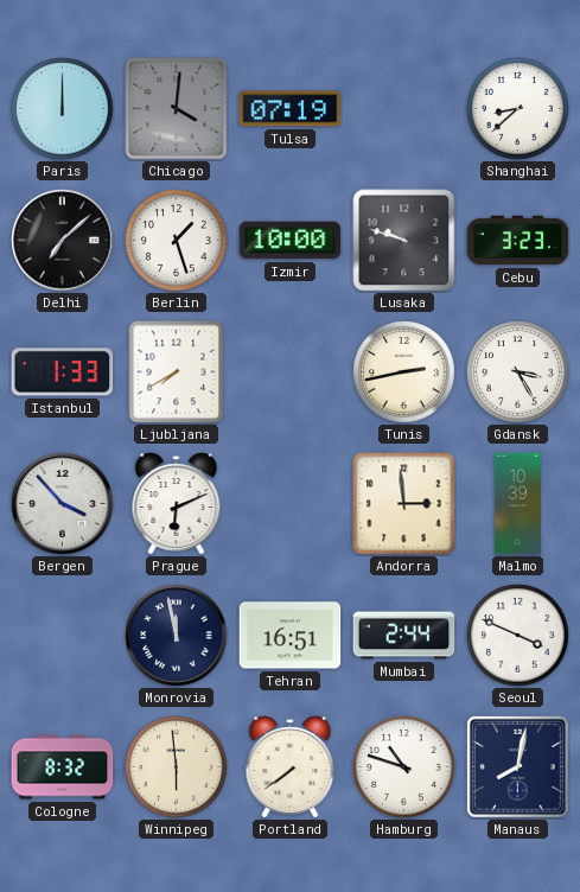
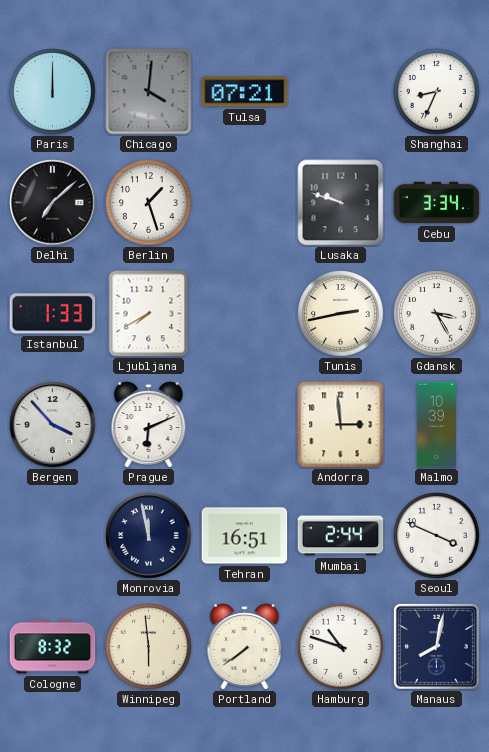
Tulsa: 07:19 -> 07:21
Shanghai: 8:38 -> 8:34
Izmir: 10:00 -> none
Cebu: 3:23 -> 3:34
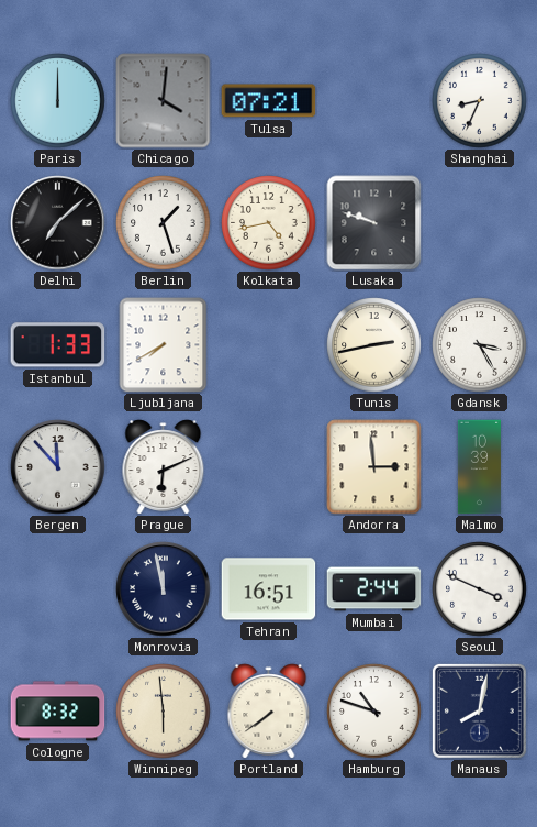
Kolkata: none -> 4:43
Cebu: 3:34 -> none
Bergen: 3:53 -> 11:53
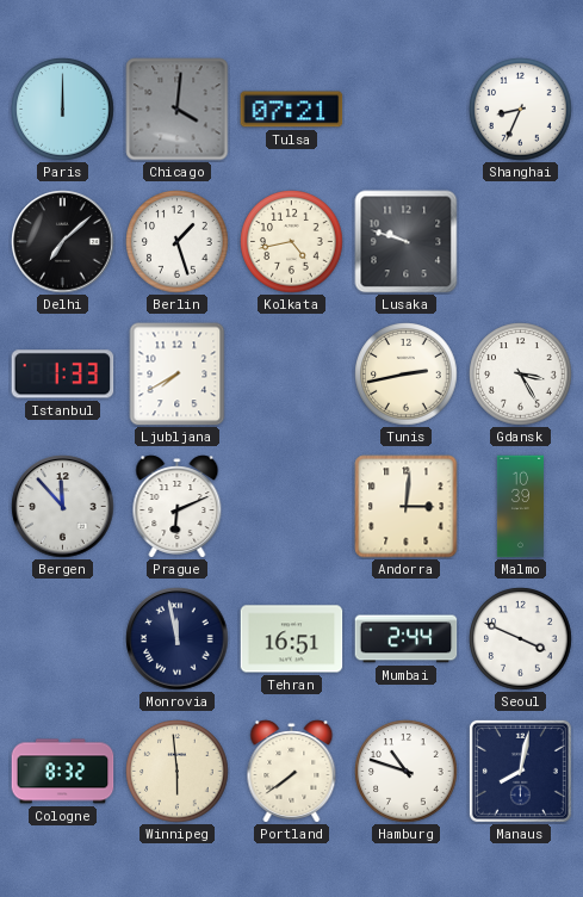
Andorra: 2:59 -> 3:01
